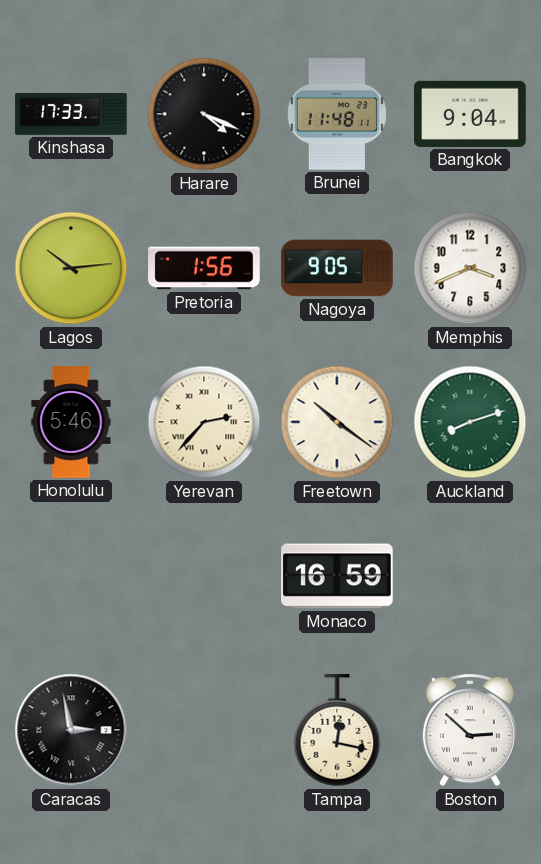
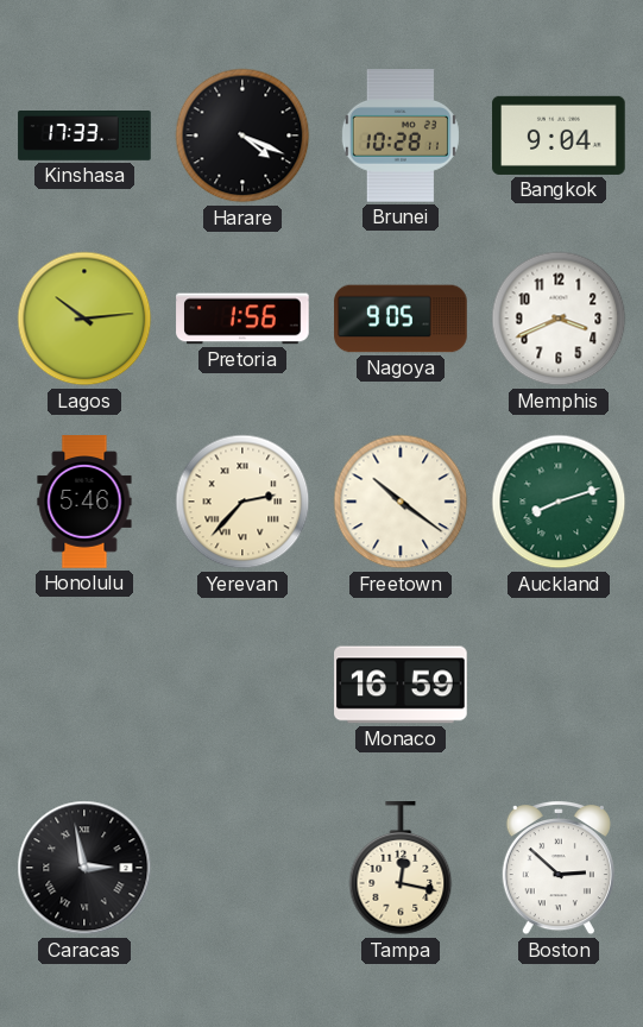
Brunei: 11:48 -> 10:28
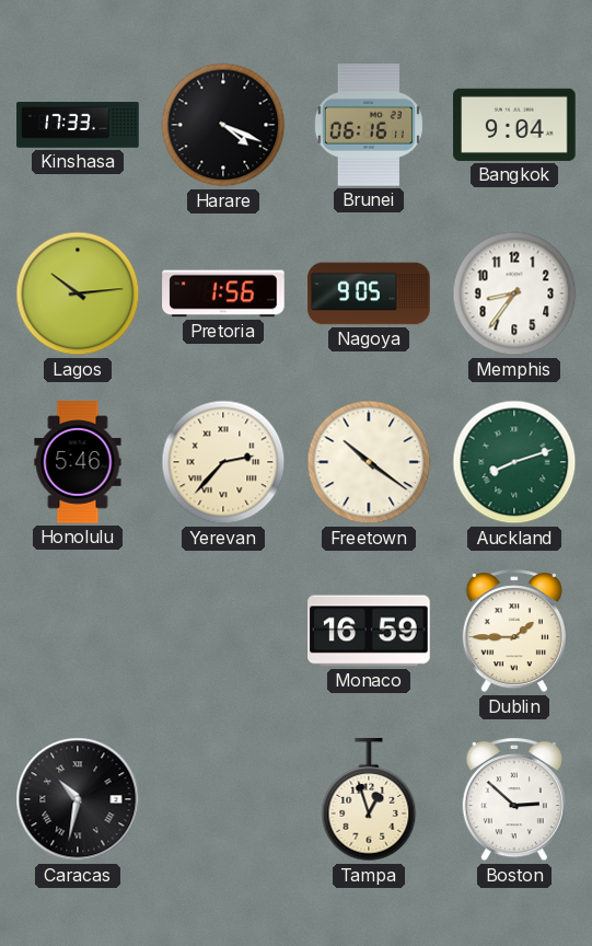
Brunei: 10:28 -> 06:16
Memphis: 3:41 -> 8:36
Dublin: none -> 1:45
Caracas: 2:58 -> 10:32
Tampa: 12:17 -> 12:57
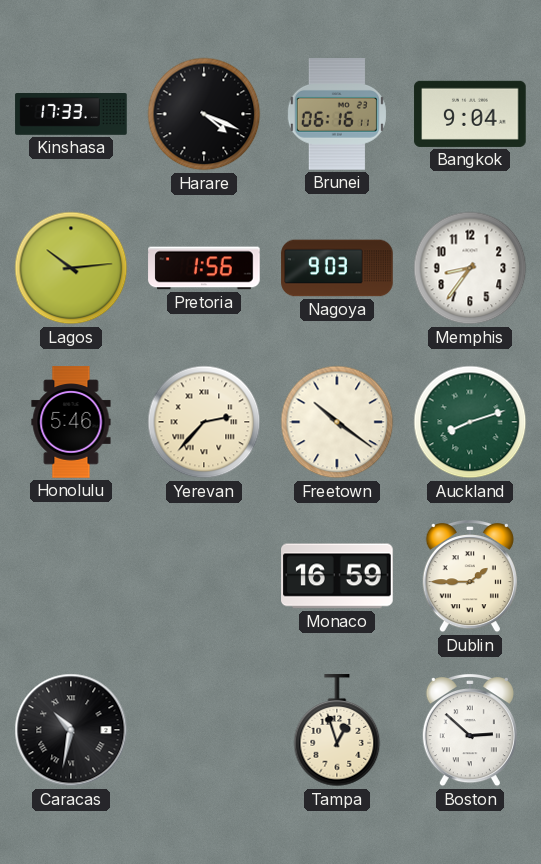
Nagoya: 9:05 -> 9:03
